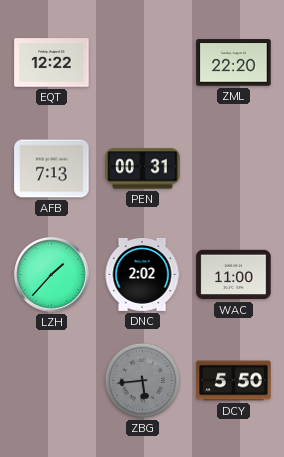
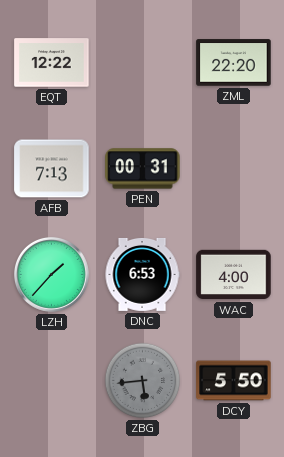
DNC: 2:02 -> 6:53
WAC: 11:00 -> 4:00
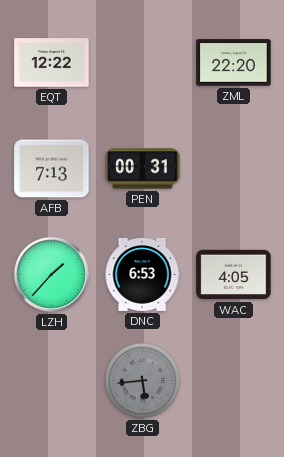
WAC: 4:00 -> 4:05
DCY: 5:50 -> none
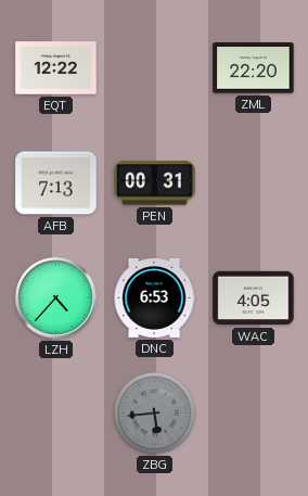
LZH: 1:37 -> 4:37
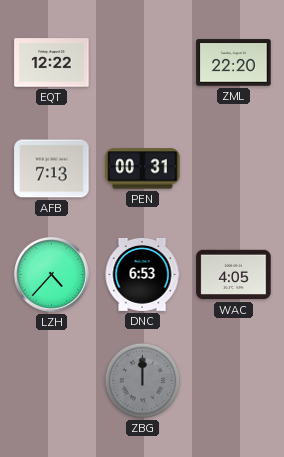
ZBG: 5:44 -> 12:00
